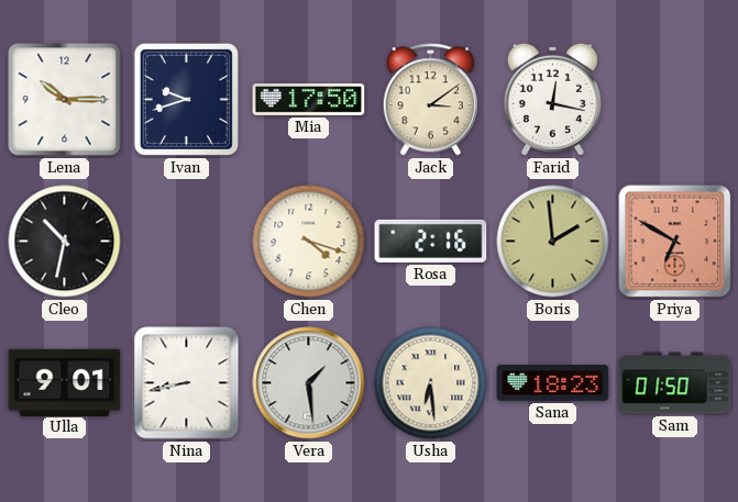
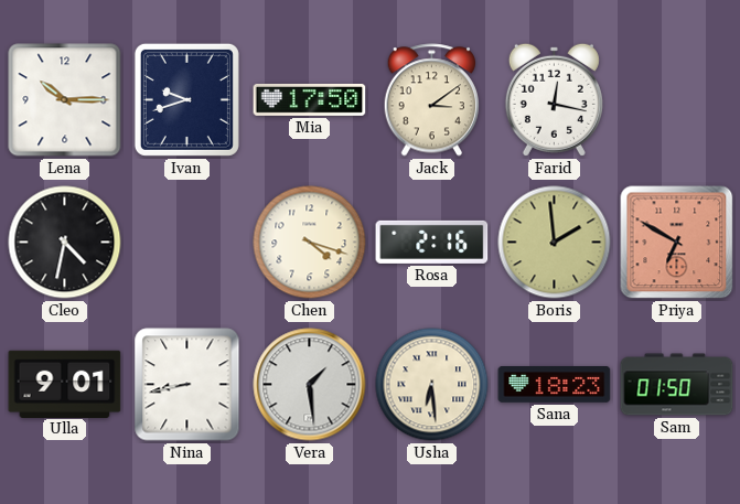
Cleo: 10:32 -> 4:32
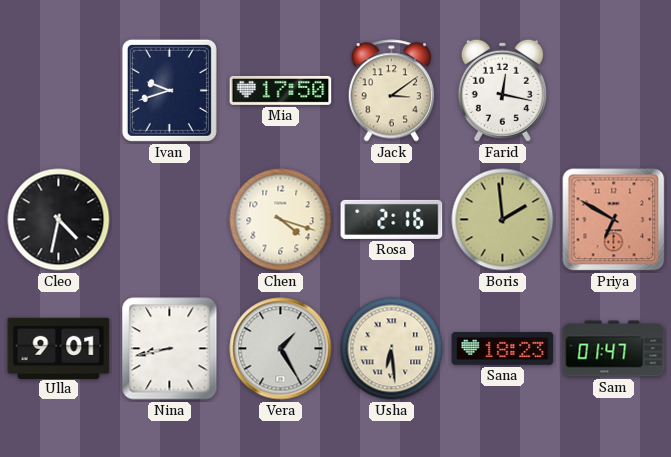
Lena: 10:15 -> none
Vera: 1:29 -> 1:25
Sam: 01:50 -> 01:47
